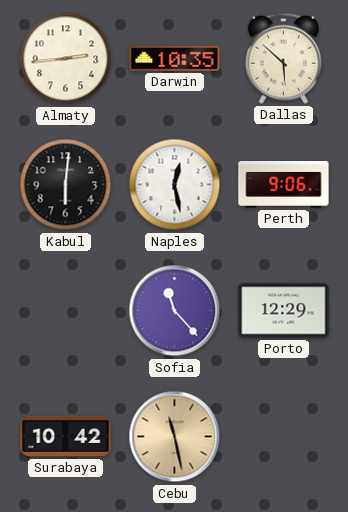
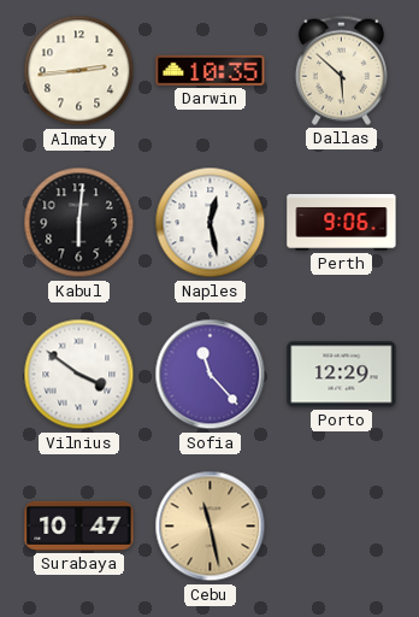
Vilnius: none -> 3:51
Surabaya: 10:42 -> 10:47
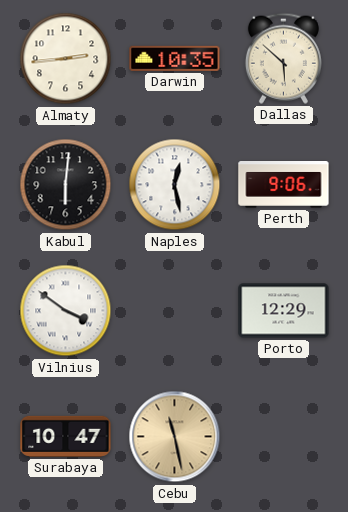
Sofia: 11:23 -> none
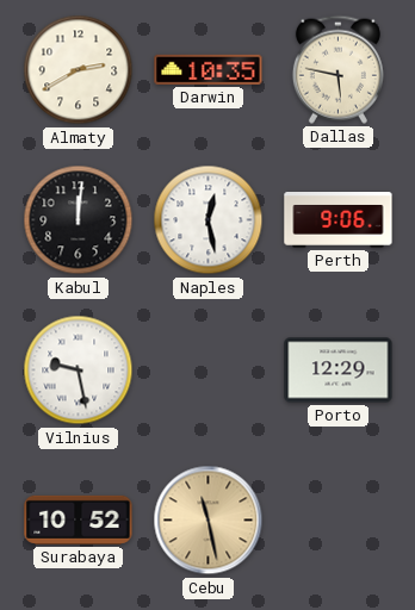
Almaty: 2:44 -> 2:40
Dallas: 5:52 -> 5:47
Kabul: 6:01 -> 12:01
Vilnius: 3:51 -> 9:28
Surabaya: 10:47 -> 10:52
